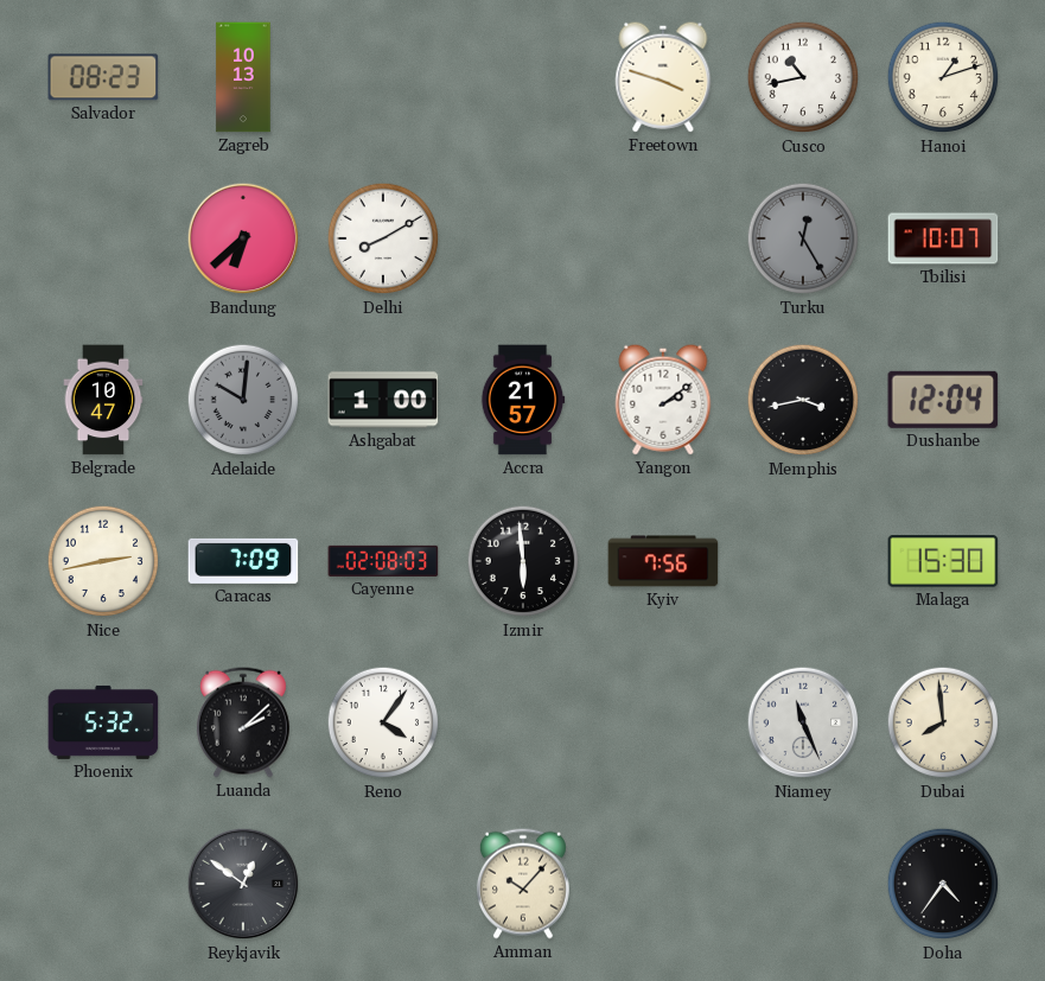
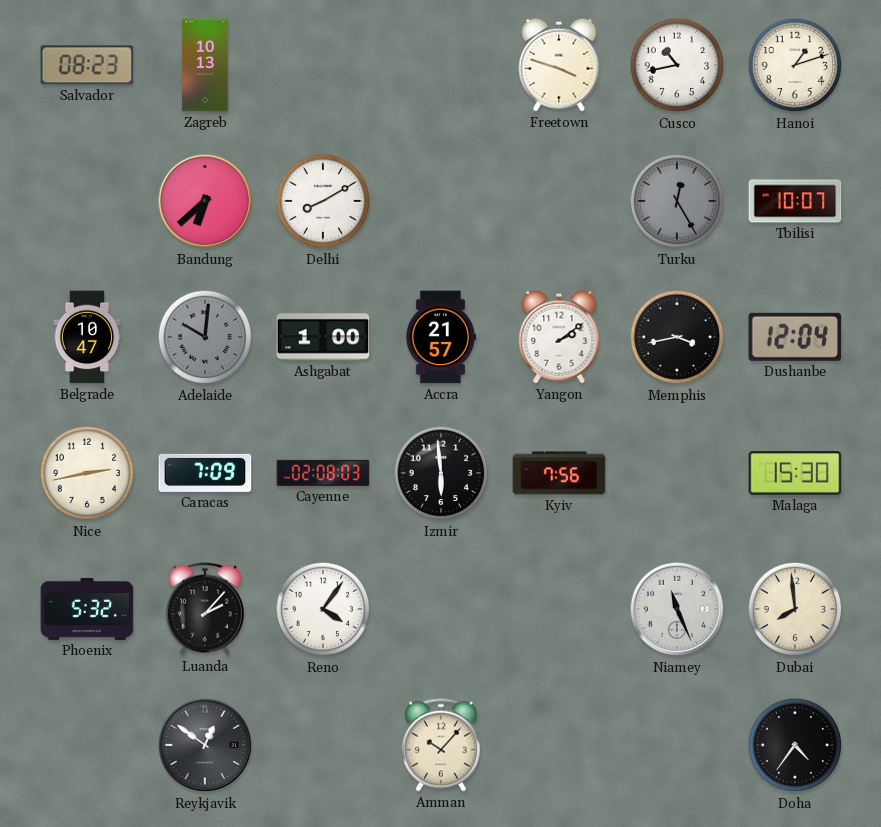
Luanda: 2:08 -> 2:07
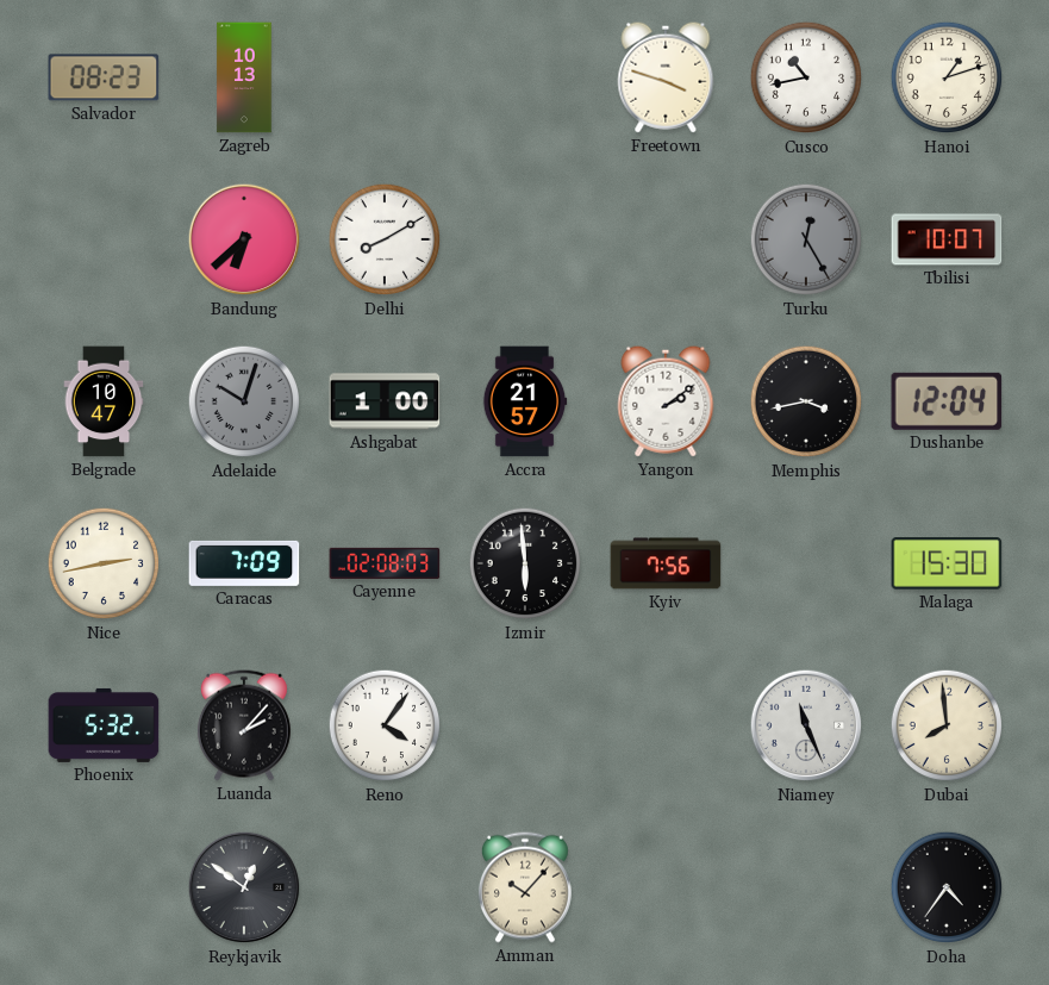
Adelaide: 10:01 -> 10:03
